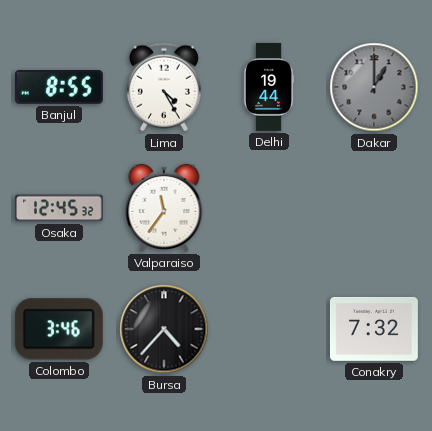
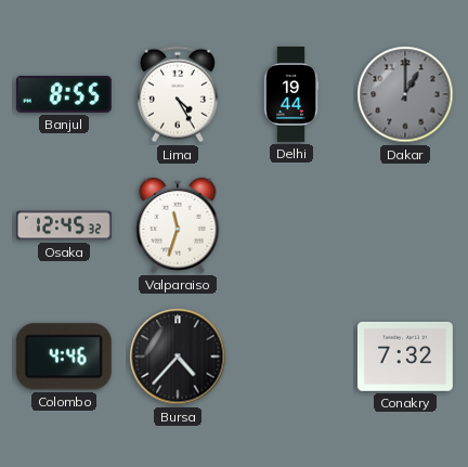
Valparaiso: 11:36 -> 11:33
Colombo: 3:46 -> 4:46
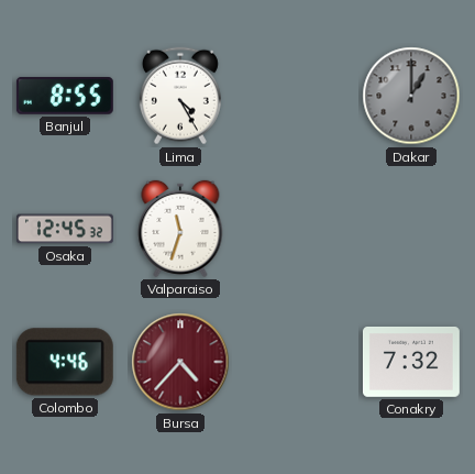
Delhi: 19:44 -> none
Bursa dial: black -> burgundy
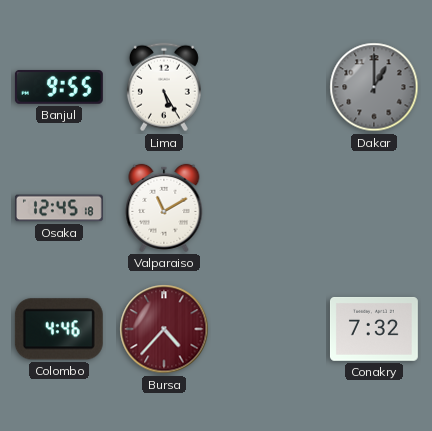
Banjul: 8:55 -> 9:55
Lima: 4:25 -> 5:25
Osaka: 12:45:32 -> 12:45:18
Valparaiso: 11:33 -> 11:10
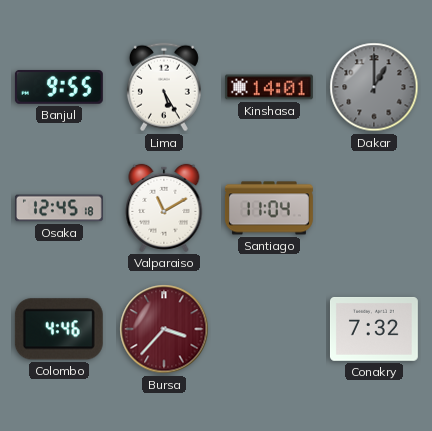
Kinshasa: none -> 14:01
Santiago: none -> 11:04
Bursa: 4:37 -> 3:37
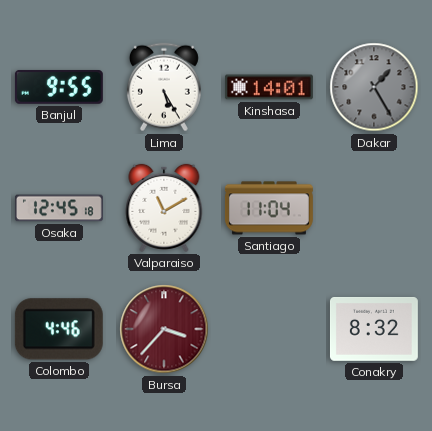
Dakar: 1:00 -> 1:25
Conakry: 7:32 -> 8:32
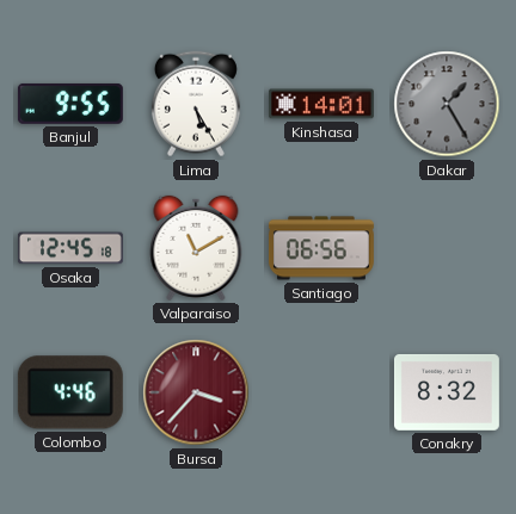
Santiago: 11:04 -> 06:56
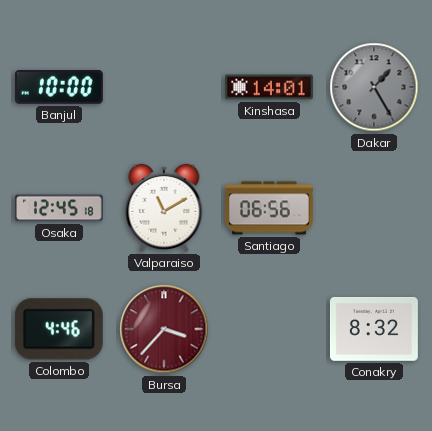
Banjul: 9:55 -> 10:00
Lima: 5:25 -> none
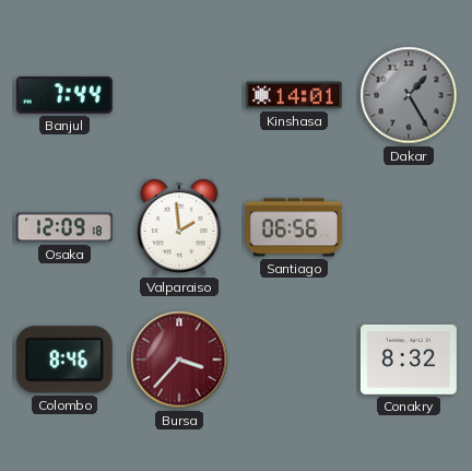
Banjul: 10:00 -> 7:44
Osaka: 12:45 -> 12:09
Valparaiso: 11:10 -> 1:59
Colombo: 4:46 -> 8:46
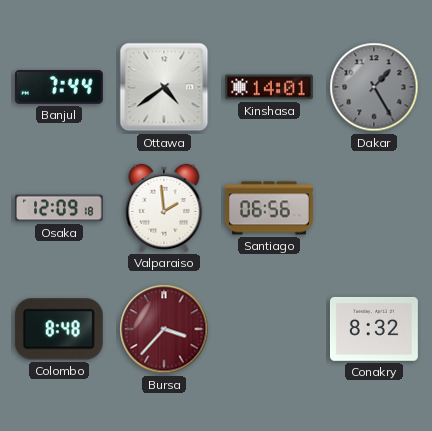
Ottawa: none -> 4:39
Colombo: 8:46 -> 8:48
